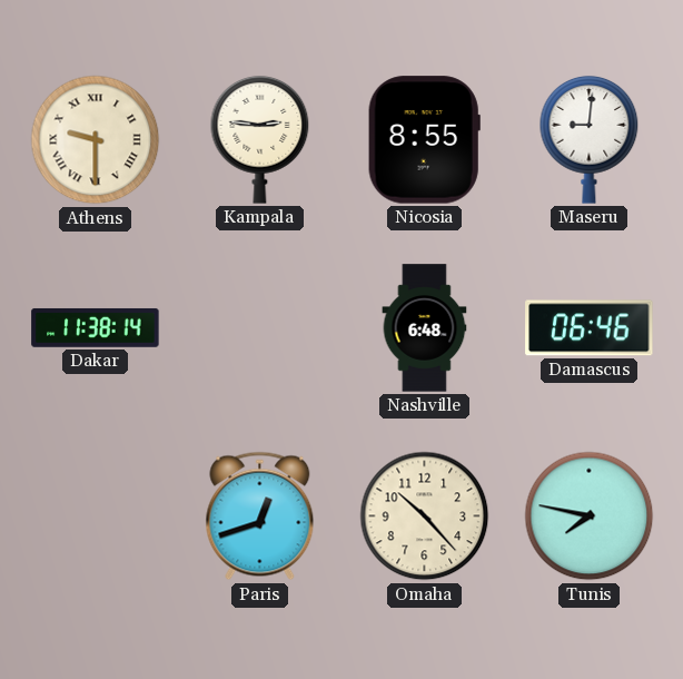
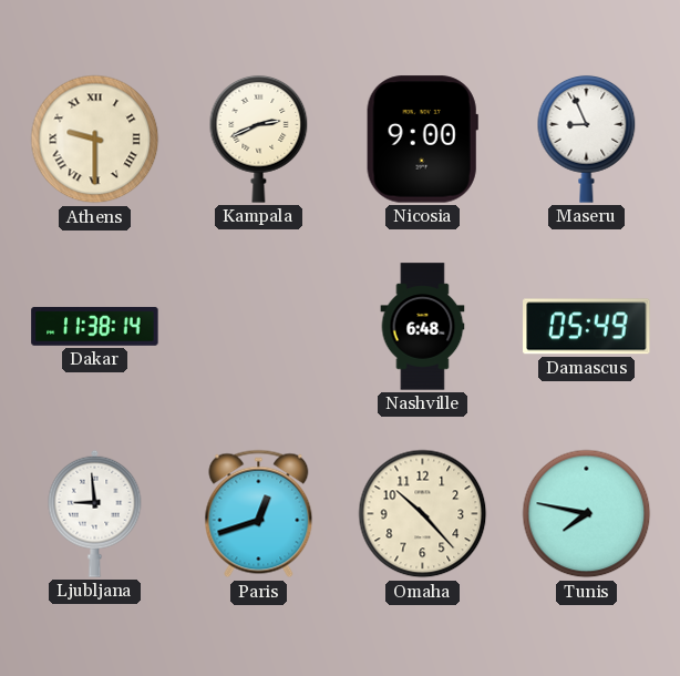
Kampala: 2:46 -> 2:41
Nicosia: 8:55 -> 9:00
Maseru: 9:01 -> 8:56
Damascus: 06:46 -> 05:49
Ljubljana: none -> 8:59
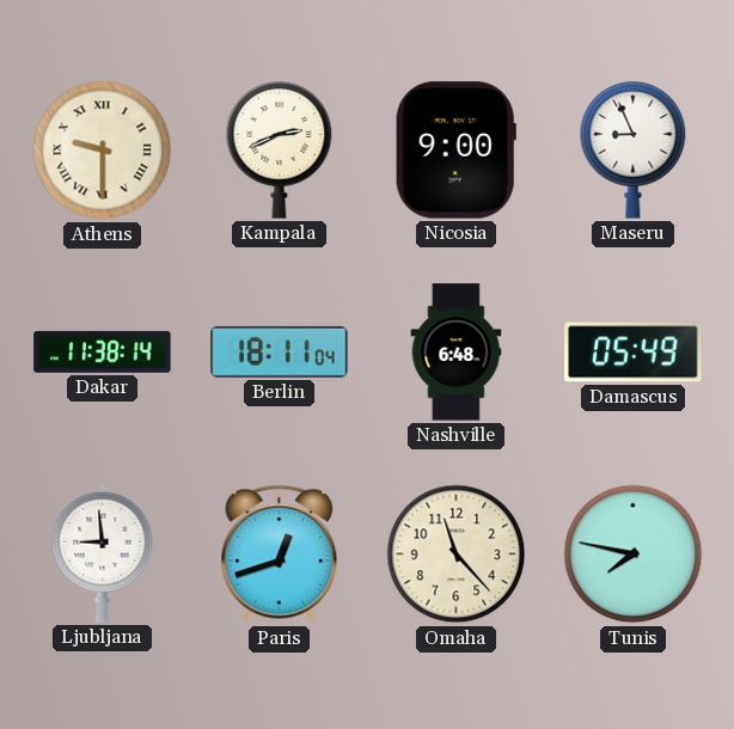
Berlin: none -> 18:11
Omaha: 10:23 -> 11:23
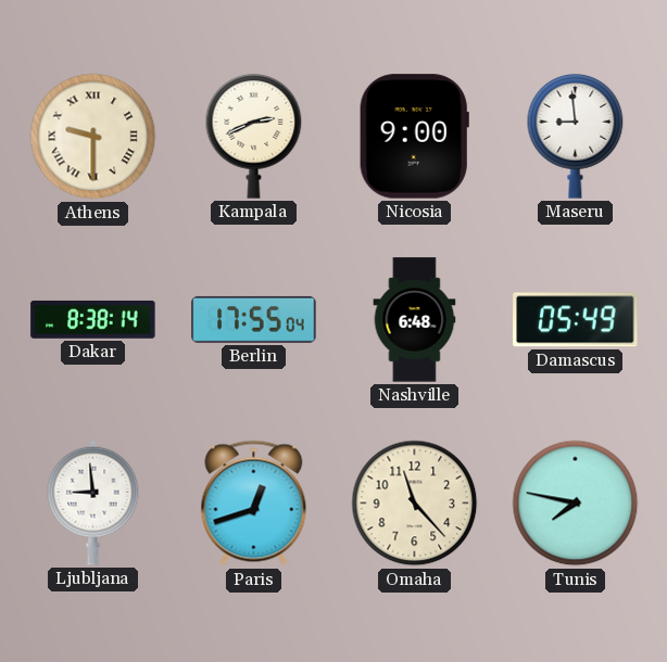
Maseru: 8:56 -> 8:59
Dakar: 11:38 -> 8:38
Berlin: 18:11 -> 17:55
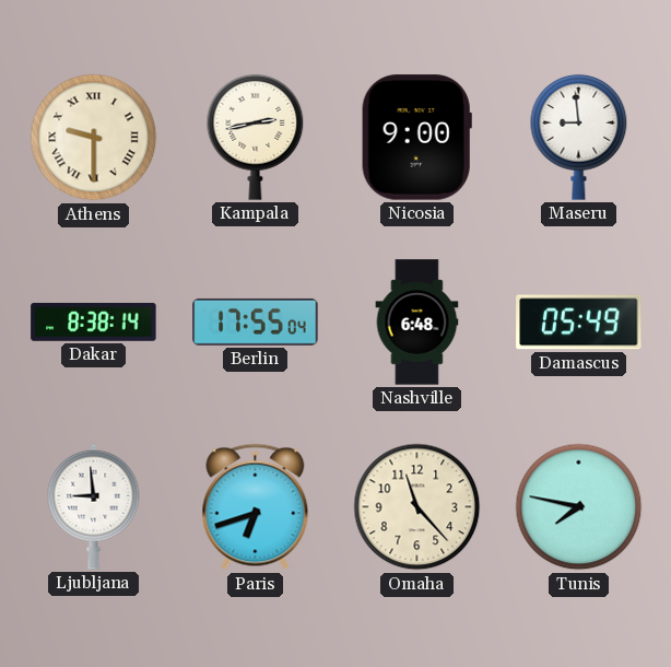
Kampala: 2:41 -> 2:43
Paris: 12:42 -> 6:42
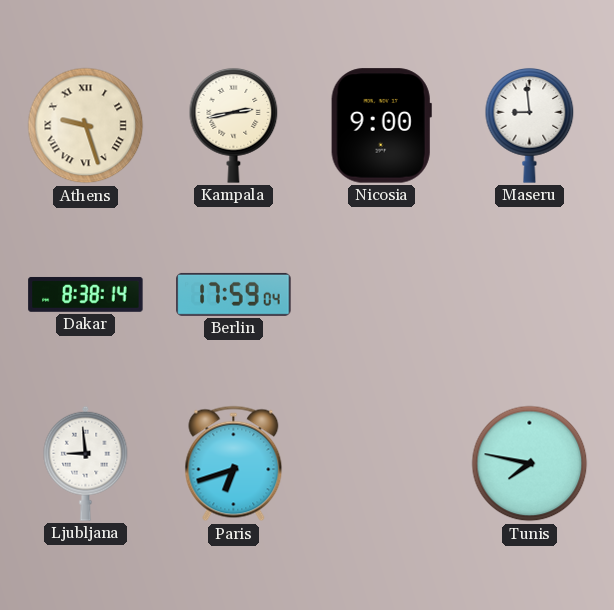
Athens: 9:30 -> 9:27
Berlin: 17:55 -> 17:59
Nashville: 6:48 -> none
Damascus: 05:49 -> none
Omaha: 11:23 -> none
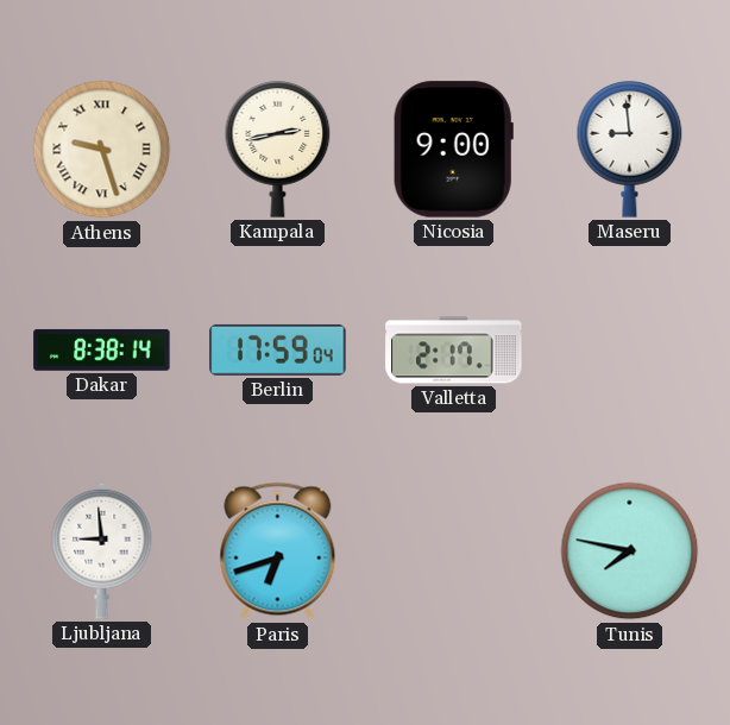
Valletta: none -> 2:17
